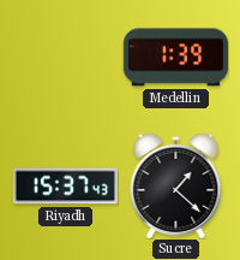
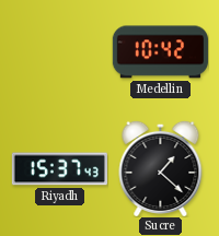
Medellin: 1:39 -> 10:42
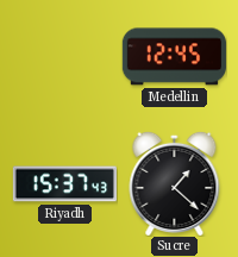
Medellin: 10:42 -> 12:45
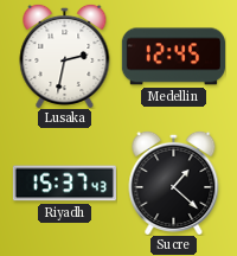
Lusaka: none -> 2:32
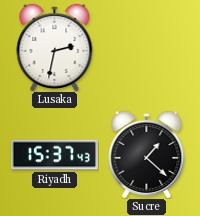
Medellin: 12:45 -> none
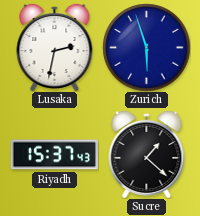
Zurich: none -> 5:57
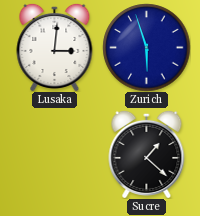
Lusaka: 2:32 -> 3:01
Riyadh: 15:37 -> none
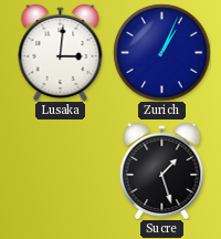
Zurich: 5:57 -> 1:04
Sucre: 1:22 -> 1:27
